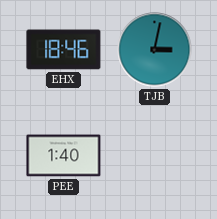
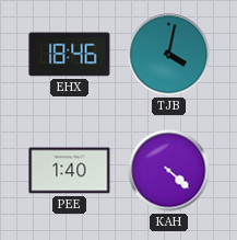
TJB: 3:02 -> 4:02
KAH: none -> 4:22
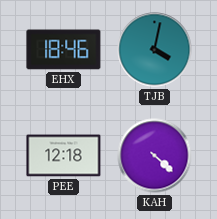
PEE: 1:40 -> 12:18
